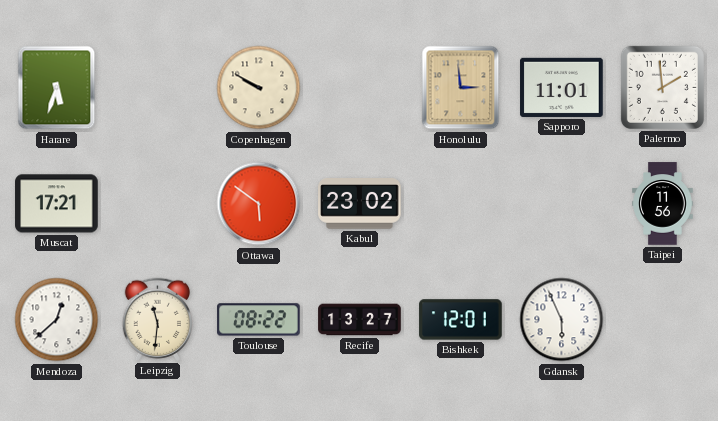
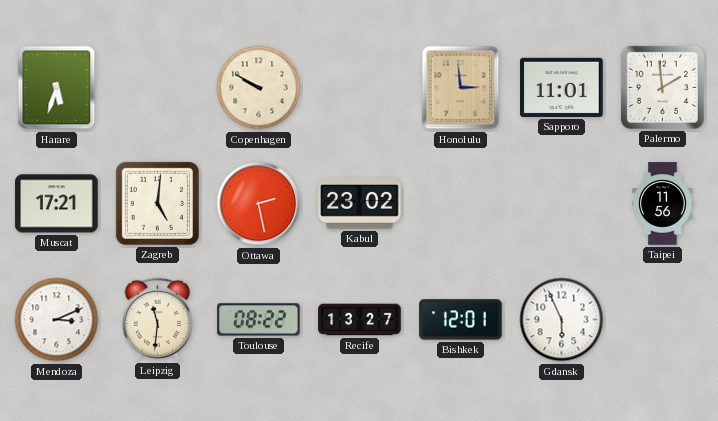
Zagreb: none -> 5:01
Ottawa: 5:51 -> 2:28
Mendoza: 12:38 -> 3:11
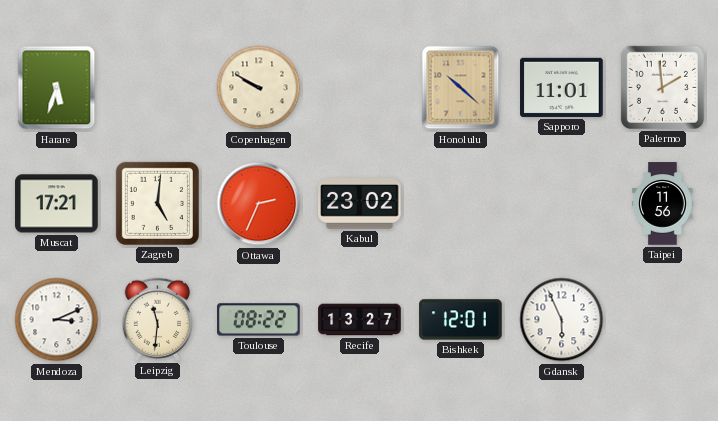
Honolulu: 2:59 -> 10:22
Ottawa: 2:28 -> 2:34
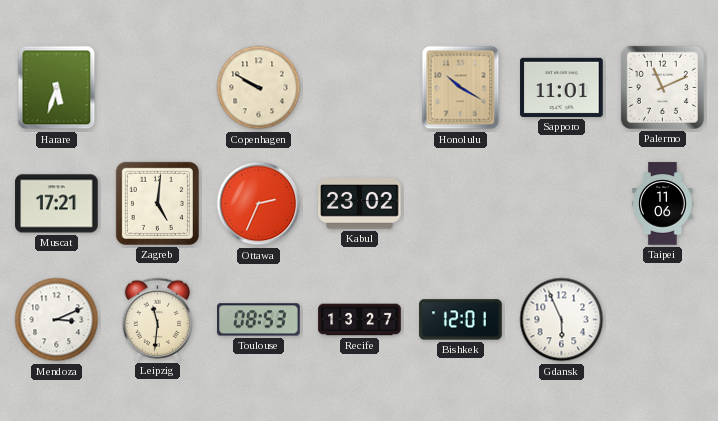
Honolulu: 10:22 -> 10:20
Palermo: 1:59 -> 11:11
Taipei: 11:56 -> 11:06
Toulouse: 08:22 -> 08:53
